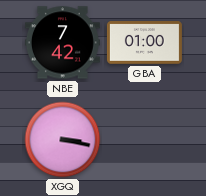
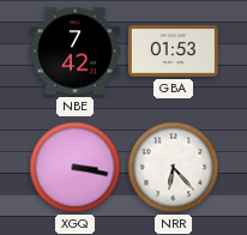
GBA: 01:00 -> 01:53
NRR: none -> 6:23
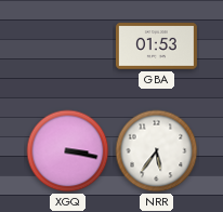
NBE: 7:42 -> none
NRR: 6:23 -> 5:36
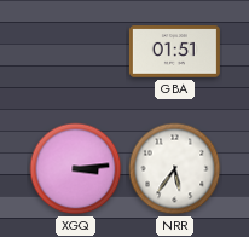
GBA: 01:53 -> 01:51
XGQ: 3:17 -> 3:14
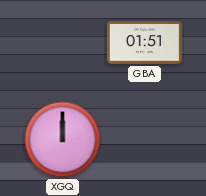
XGQ: 3:14 -> 12:00
NRR: 5:36 -> none
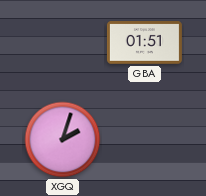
XGQ: 12:00 -> 2:03
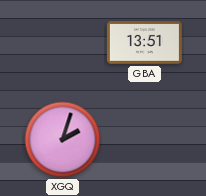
GBA: 01:51 -> 13:51
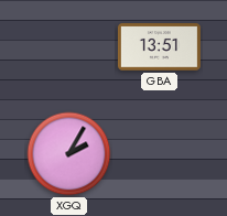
XGQ: 2:03 -> 2:05
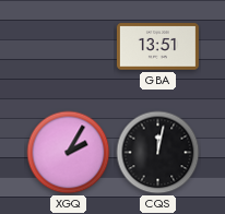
CQS: none -> 12:02
